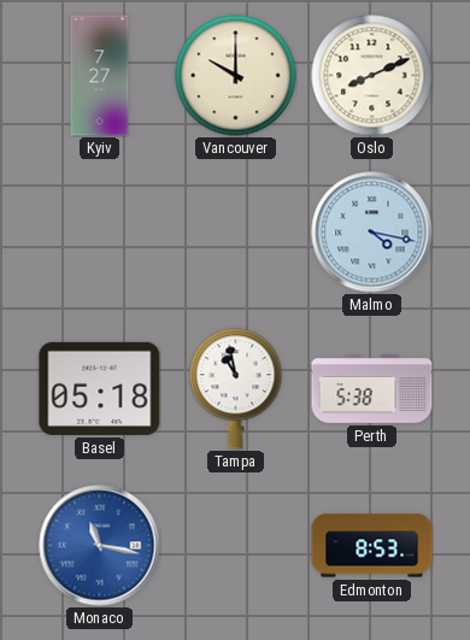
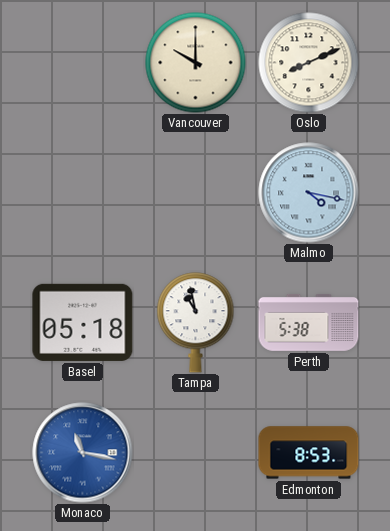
Kyiv: 7:27 -> none
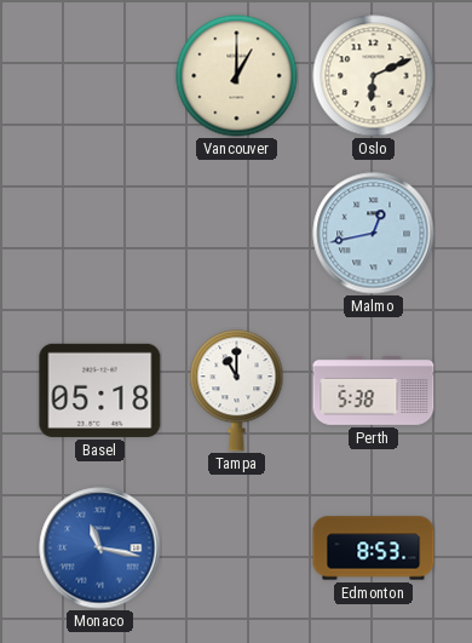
Vancouver: 10:00 -> 1:00
Oslo: 8:11 -> 6:11
Malmo: 4:17 -> 12:43
Tampa: 10:58 -> 11:00
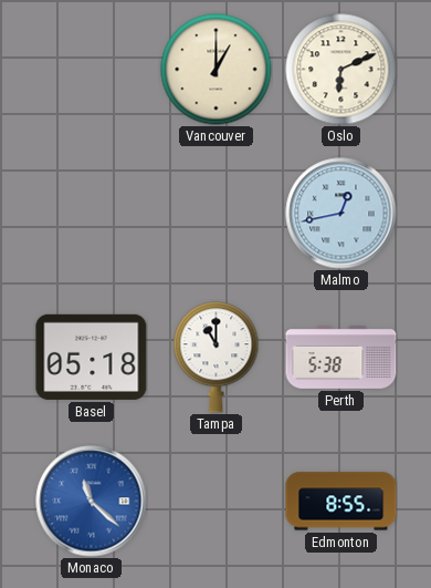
Monaco: 11:17 -> 11:22
Edmonton: 8:53 -> 8:55
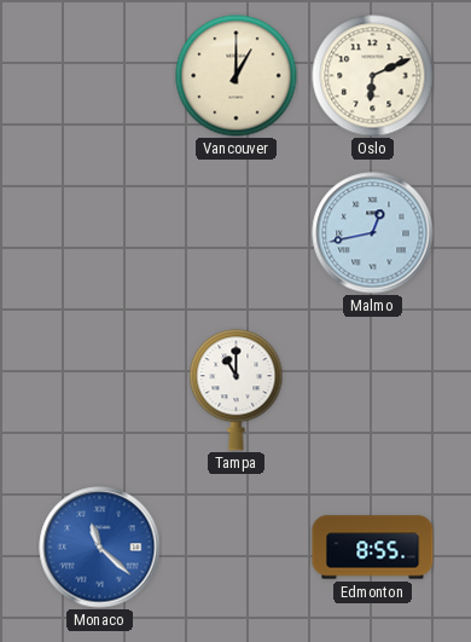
Basel: 05:18 -> none
Perth: 5:38 -> none
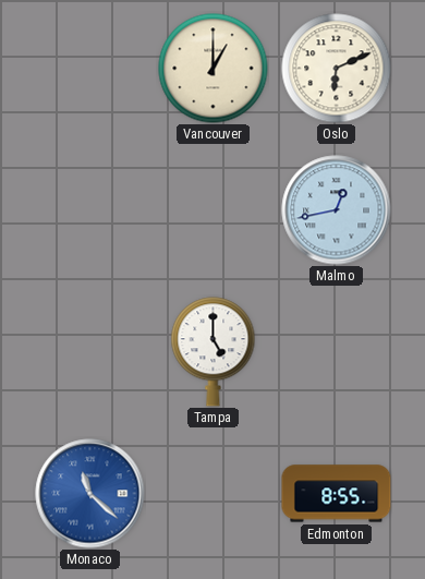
Tampa: 11:00 -> 5:00
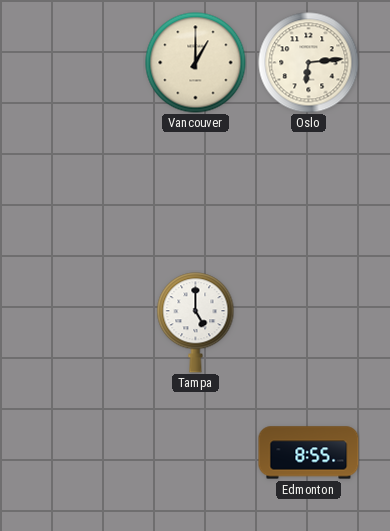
Oslo: 6:11 -> 6:14
Malmo: 12:43 -> none
Monaco: 11:22 -> none
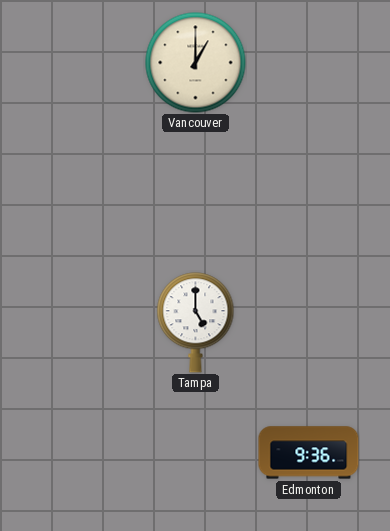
Oslo: 6:14 -> none
Edmonton: 8:55 -> 9:36
